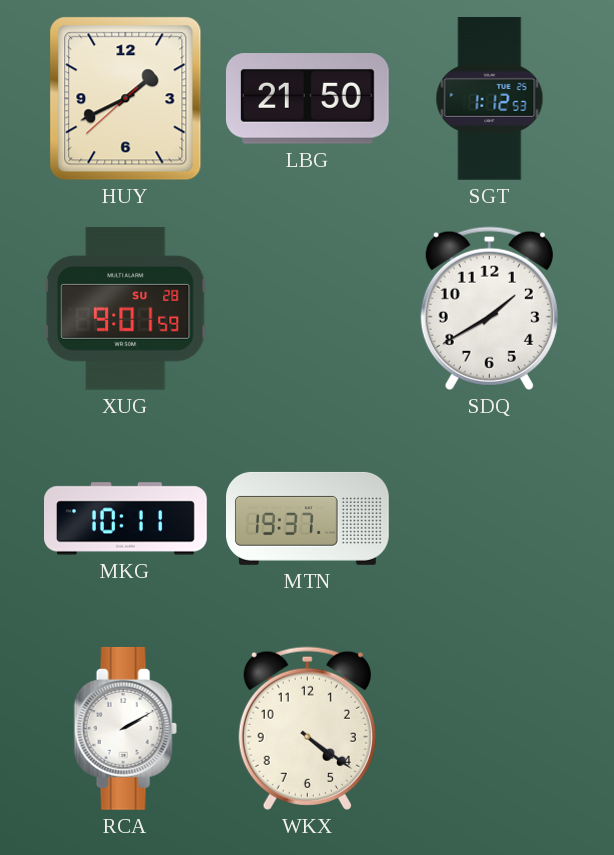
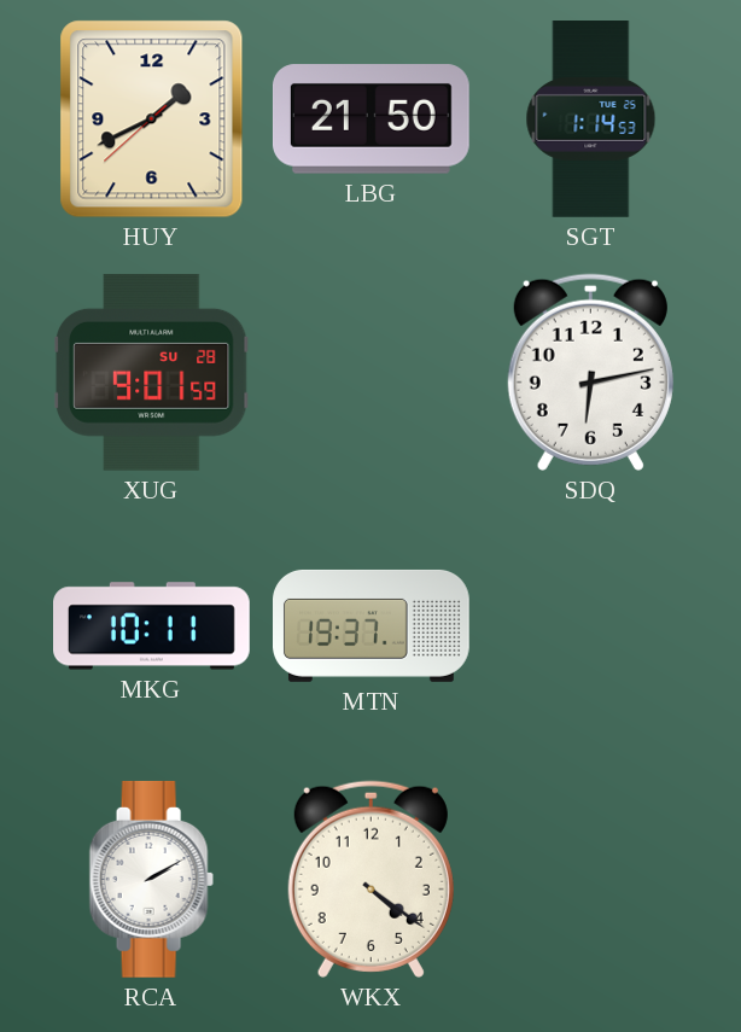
SGT: 1:12 -> 1:14
SDQ: 1:40 -> 6:13
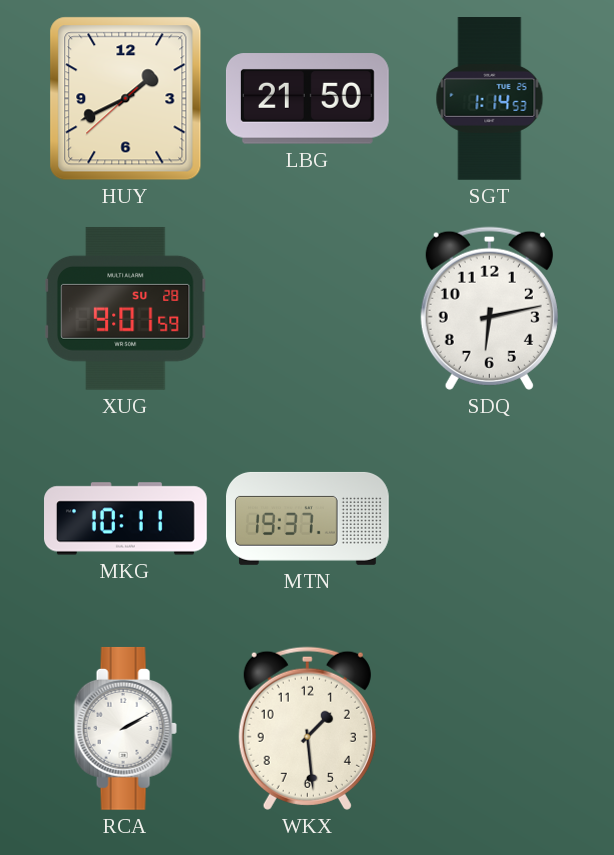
WKX: 4:21 -> 1:29
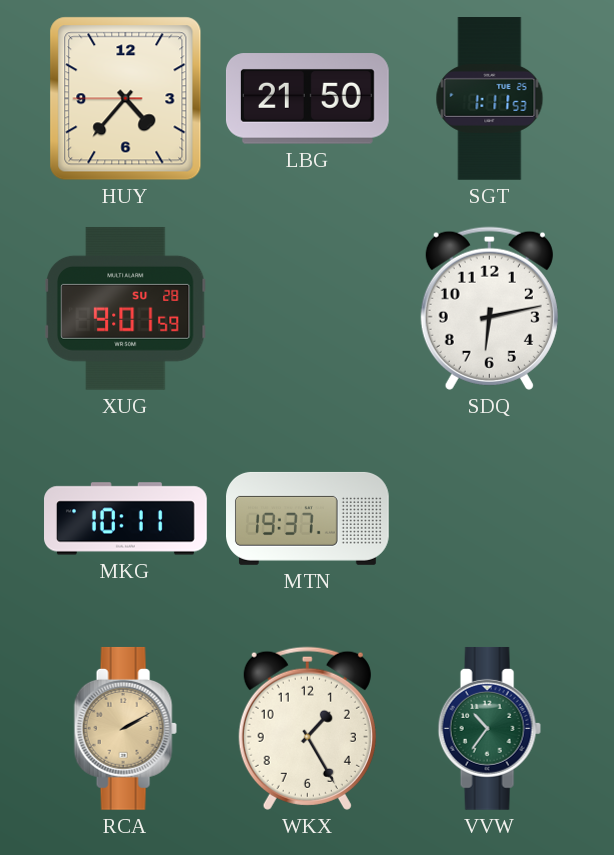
HUY: 1:40 -> 4:36
SGT: 1:14 -> 1:11
RCA dial: white -> champagne
WKX: 1:29 -> 1:25
VVW: none -> 10:36
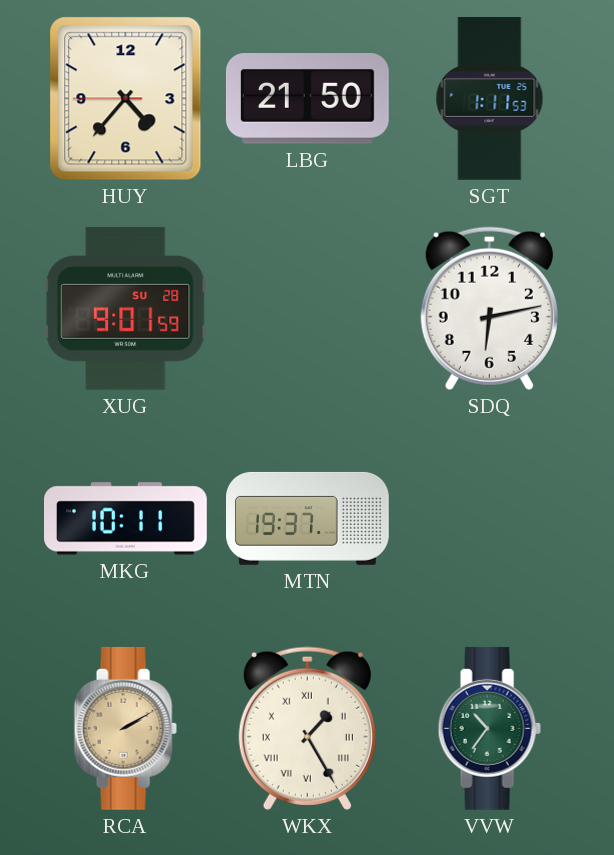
WKX numerals: Arabic -> Roman
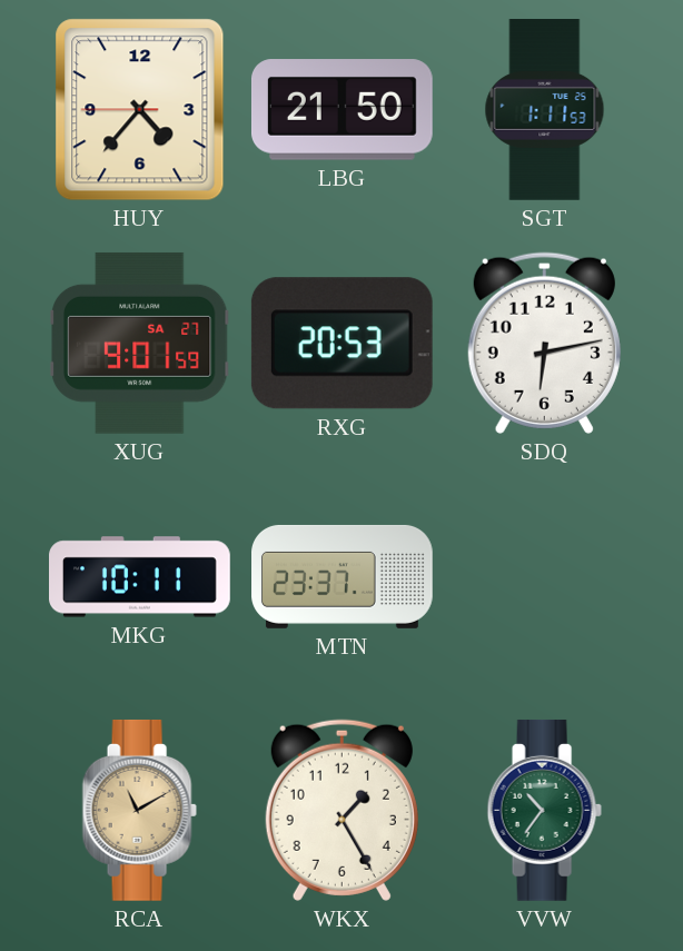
XUG date: SU 28 -> SA 27
RXG: none -> 20:53
MTN: 19:37 -> 23:37
RCA: 2:10 -> 11:10
WKX numerals: Roman -> Arabic
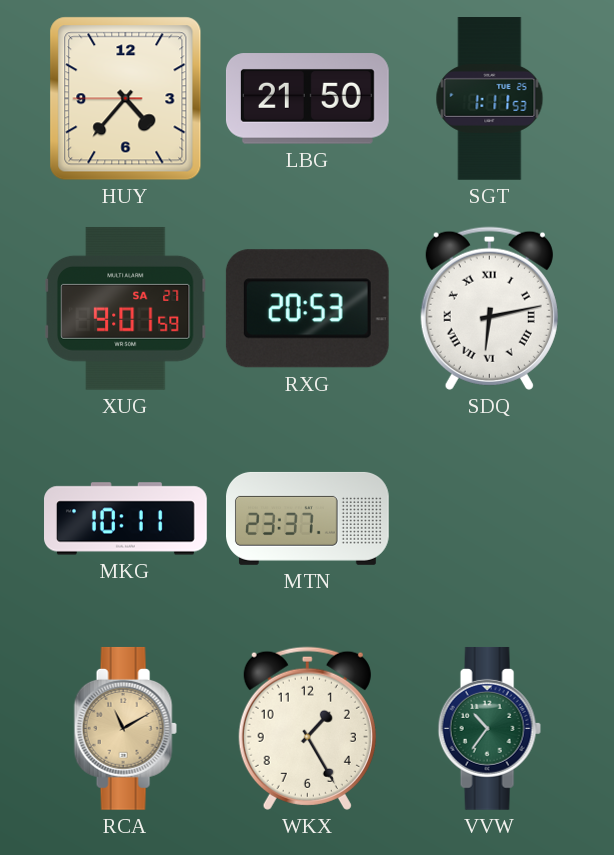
SDQ numerals: Arabic -> Roman
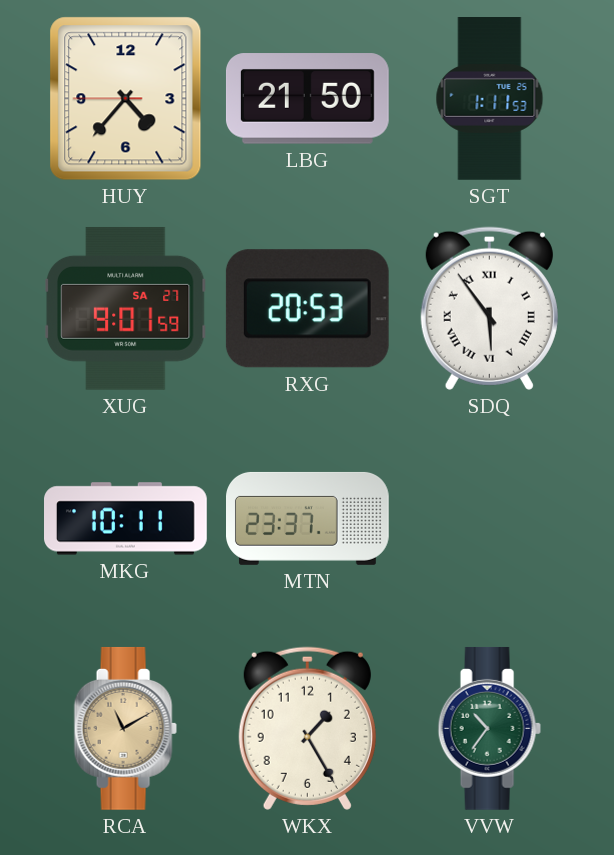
SDQ: 6:13 -> 5:54
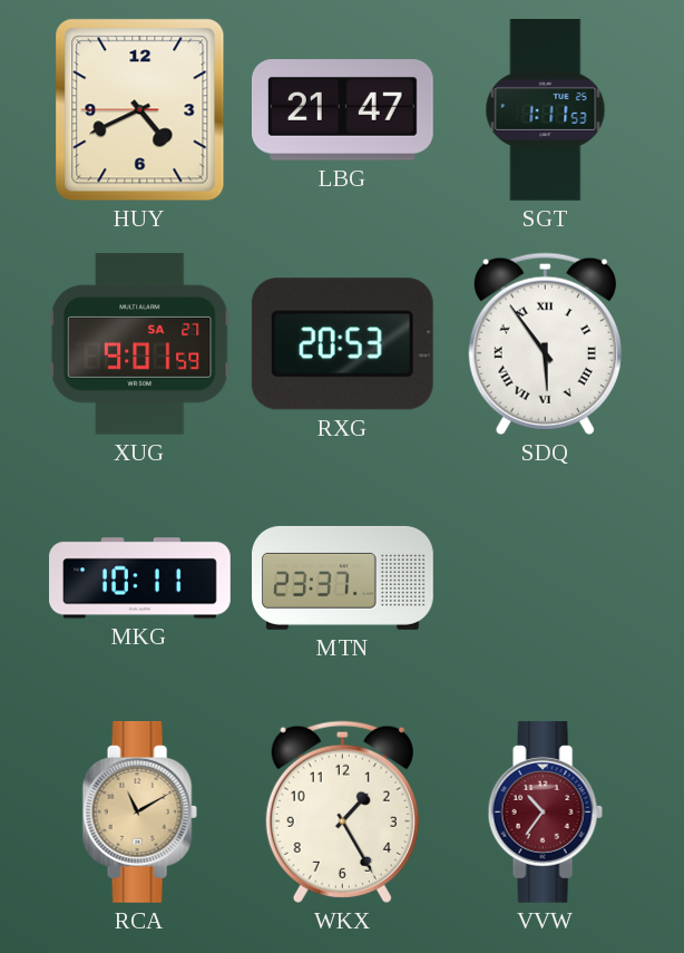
HUY: 4:36 -> 4:40
LBG: 21:50 -> 21:47
VVW dial: green -> burgundy
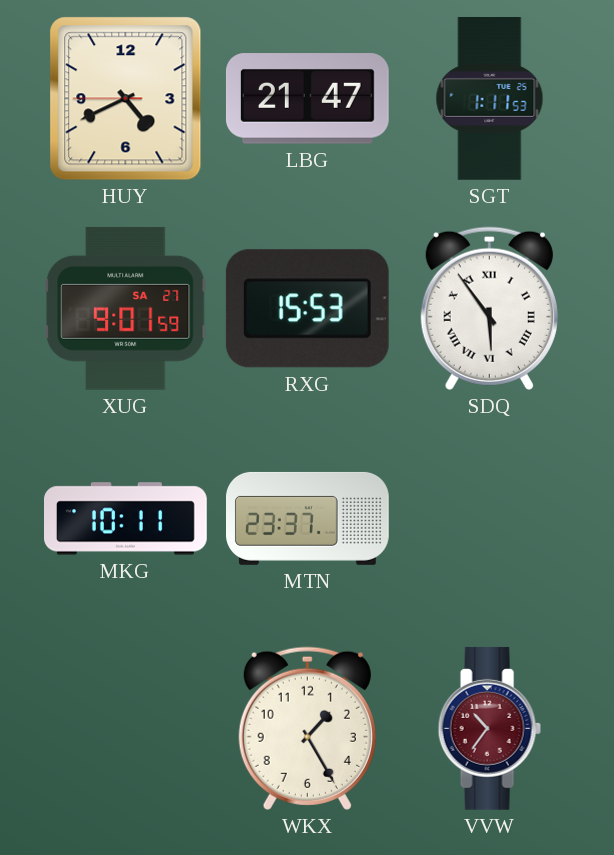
RXG: 20:53 -> 15:53
RCA: 11:10 -> none
